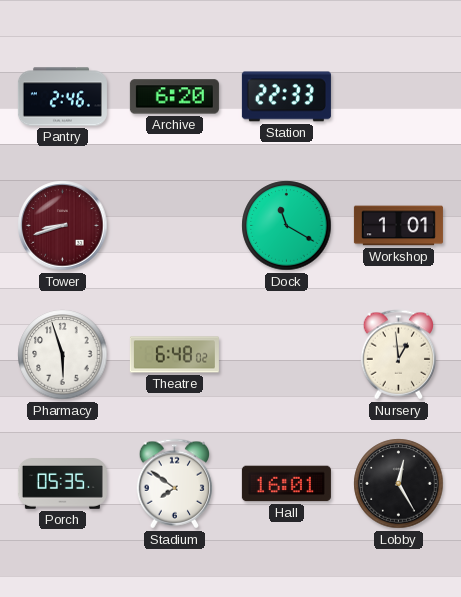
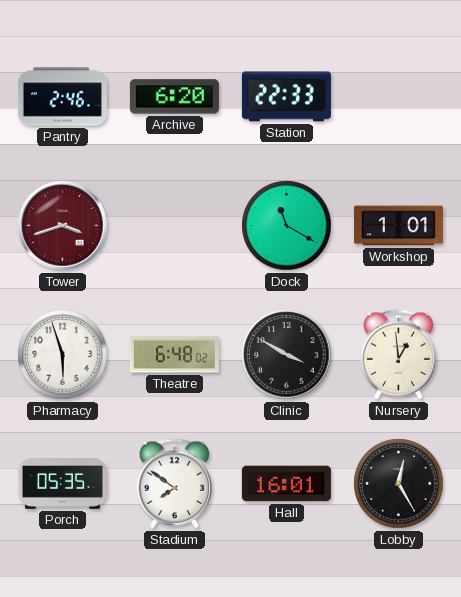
Tower: 8:42 -> 3:42
Clinic: none -> 3:50
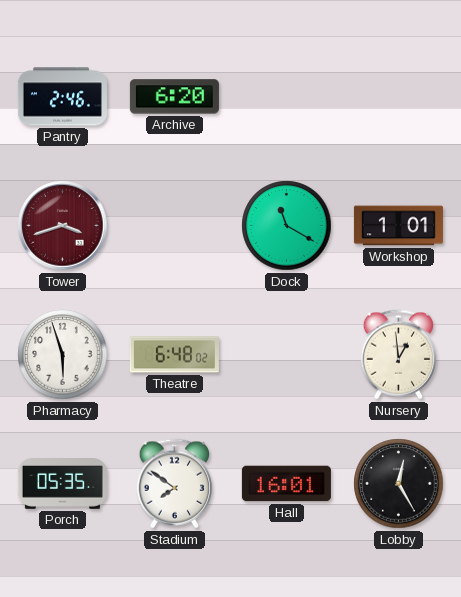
Station: 22:33 -> none
Clinic: 3:50 -> none
